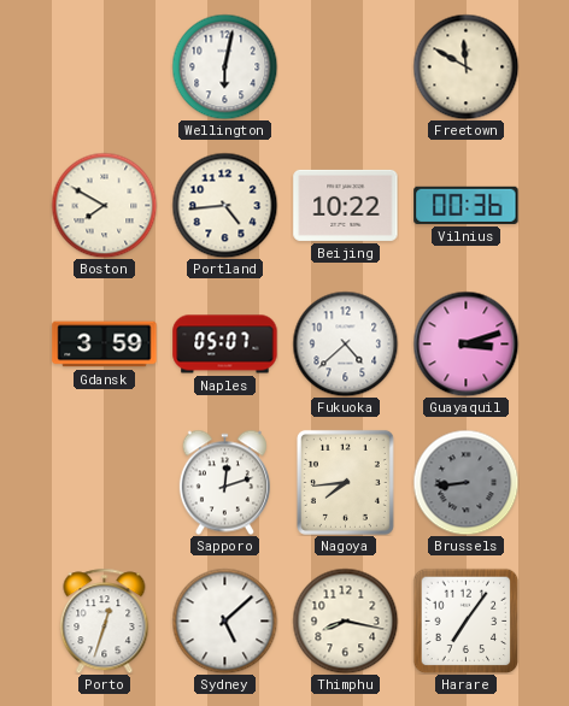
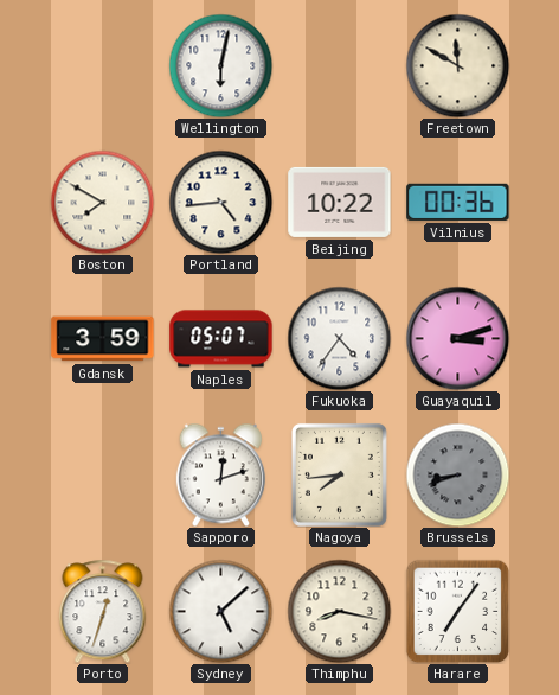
Fukuoka: 4:38 -> 4:36
Brussels: 8:44 -> 8:42
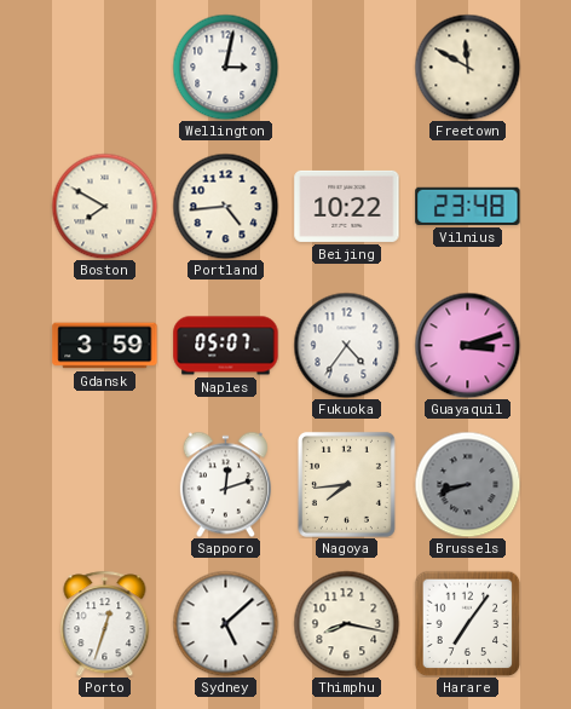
Wellington: 6:02 -> 3:02
Vilnius: 00:36 -> 23:48
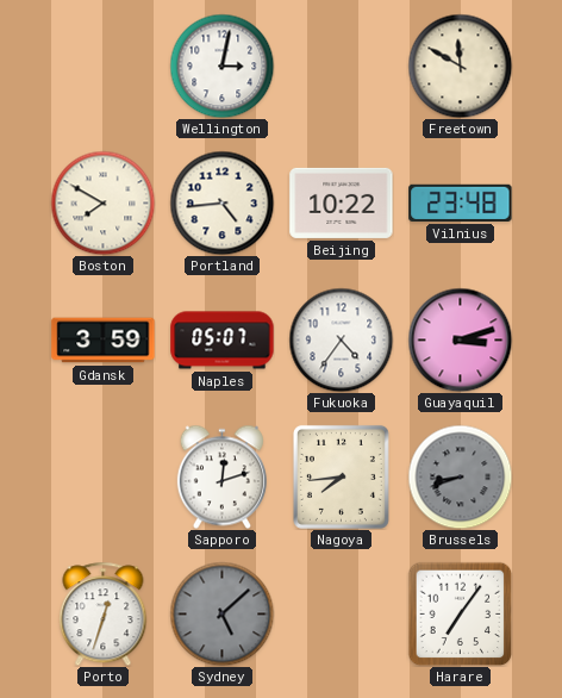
Sydney dial: white -> grey
Thimphu: 8:17 -> none
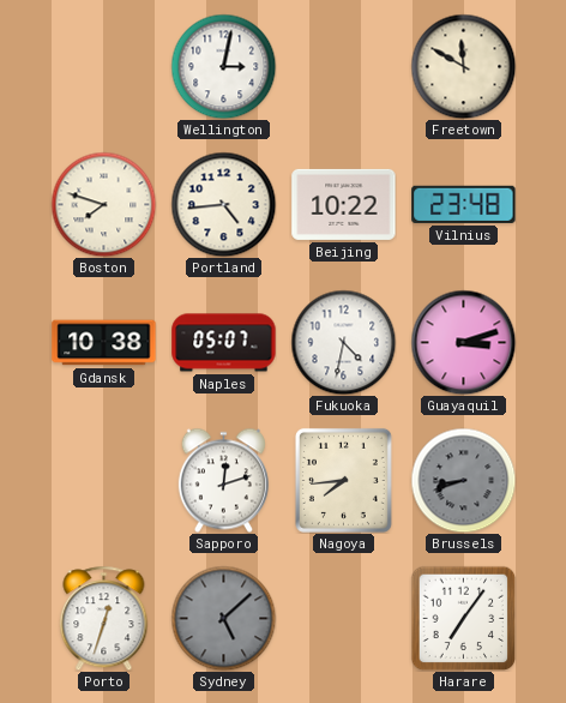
Boston: 7:50 -> 7:48
Gdansk: 3:59 -> 10:38
Fukuoka: 4:36 -> 4:32
